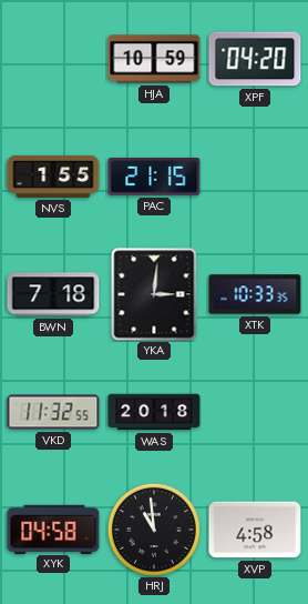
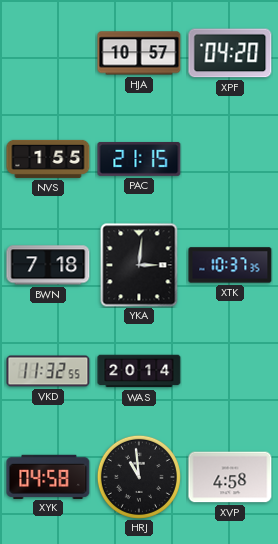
HJA: 10:59 -> 10:57
XTK: 10:33 -> 10:37
WAS: 20:18 -> 20:14
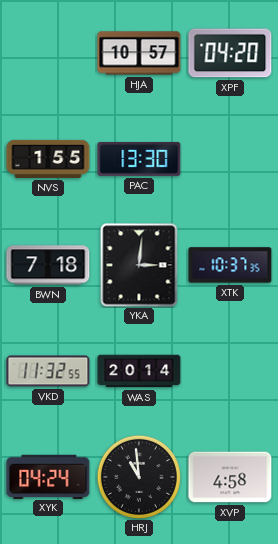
PAC: 21:15 -> 13:30
XYK: 04:58 -> 04:24
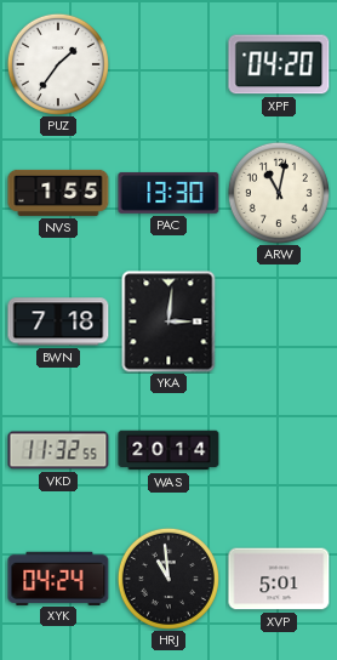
PUZ: none -> 1:36
HJA: 10:57 -> none
ARW: none -> 11:02
XTK: 10:37 -> none
XVP: 4:58 -> 5:01
